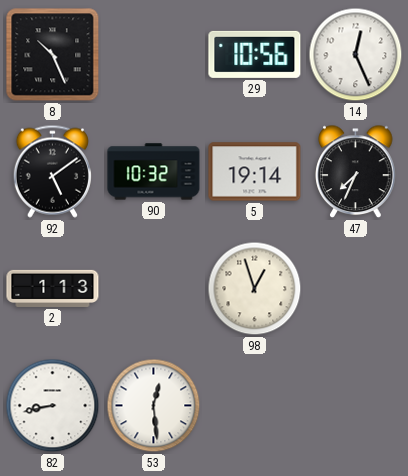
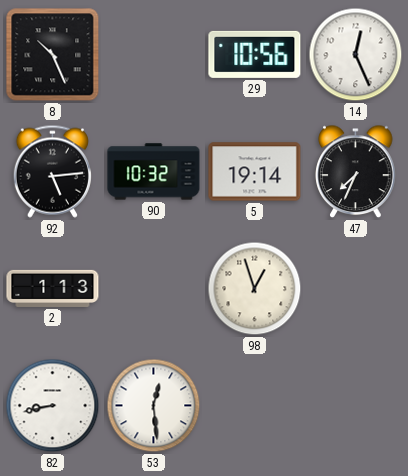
92: 5:09 -> 5:14
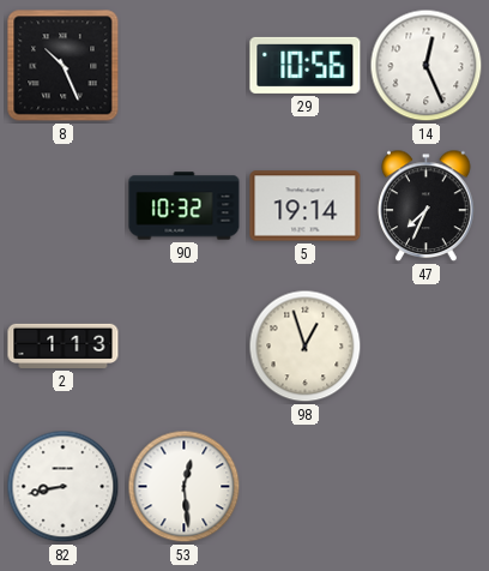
92: 5:14 -> none
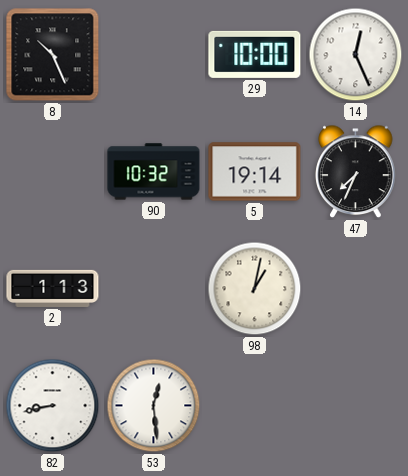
29: 10:56 -> 10:00
98: 12:57 -> 1:02
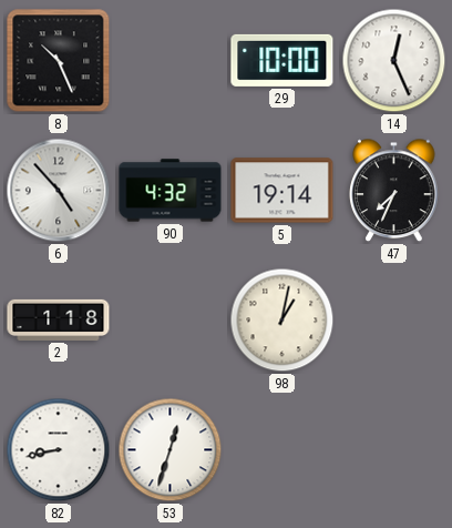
6: none -> 4:53
90: 10:32 -> 4:32
2: 1:13 -> 1:18
53: 12:29 -> 12:33
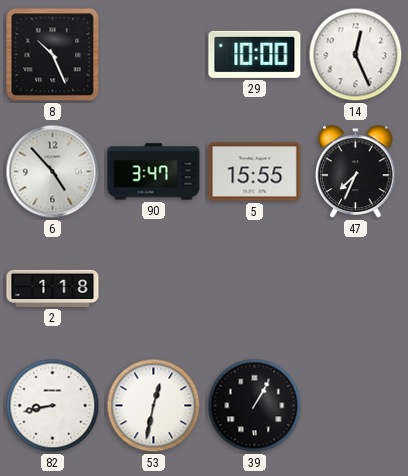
90: 4:32 -> 3:47
5: 19:14 -> 15:55
98: 1:02 -> none
53: 12:33 -> 12:32
39: none -> 1:05
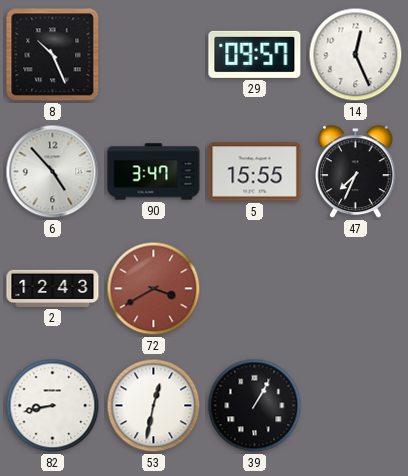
29: 10:00 -> 09:57
2: 1:18 -> 12:43
72: none -> 3:40
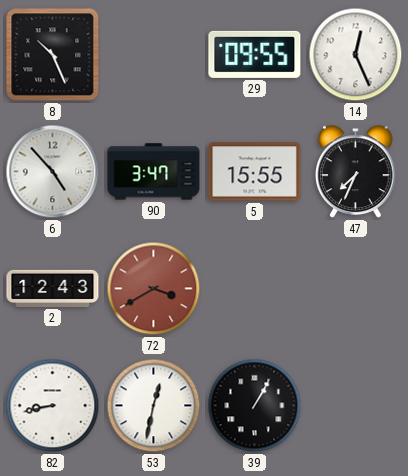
29: 09:57 -> 09:55
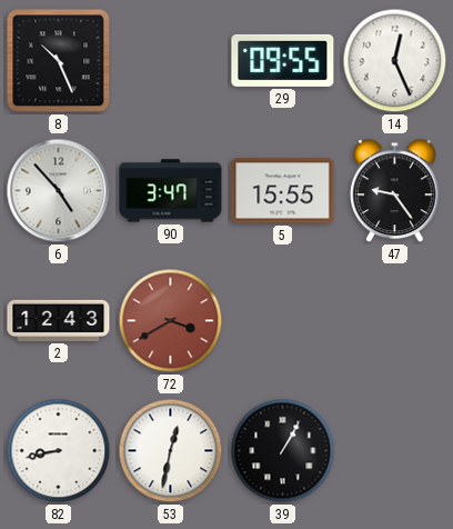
47: 7:34 -> 9:24
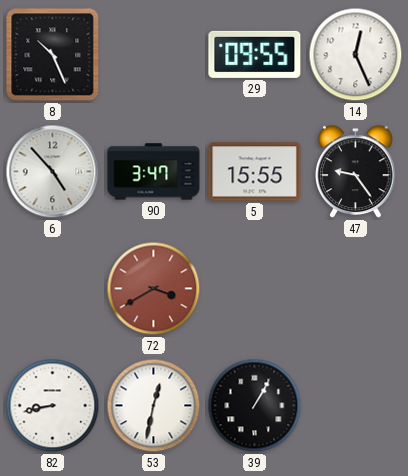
2: 12:43 -> none
